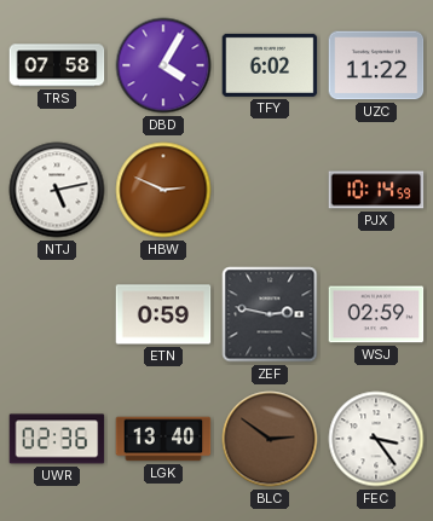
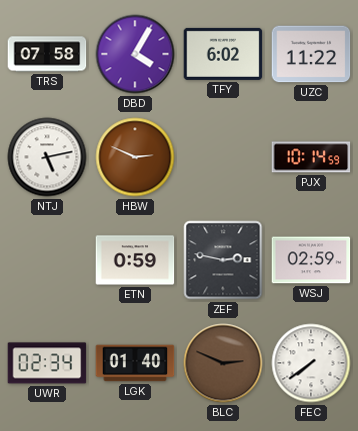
UWR: 02:36 -> 02:34
LGK: 13:40 -> 01:40
BLC: 2:51 -> 2:49
FEC: 3:24 -> 7:39
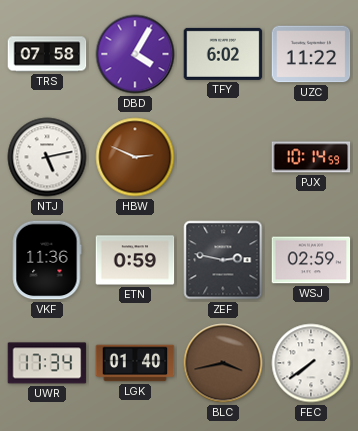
VKF: none -> 11:36
UWR: 02:34 -> 17:34
BLC: 2:49 -> 3:43
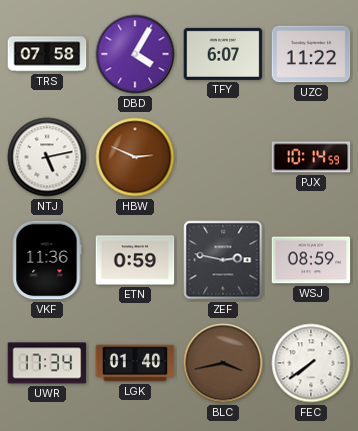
TFY: 6:02 -> 6:07
WSJ: 02:59 -> 08:59
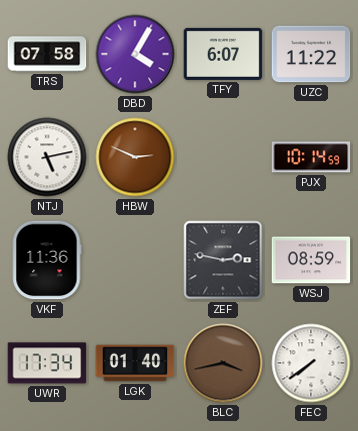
ETN: 0:59 -> none
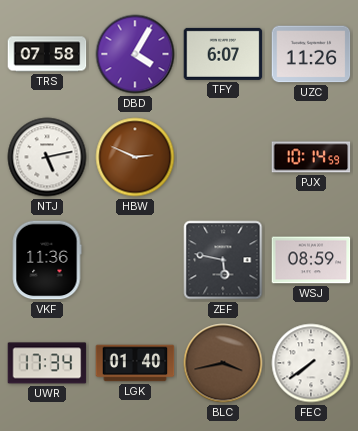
UZC: 11:22 -> 11:26
ZEF: 2:47 -> 5:47
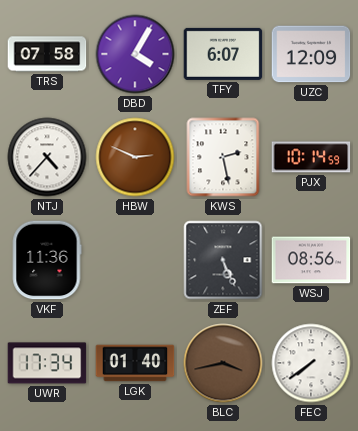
UZC: 11:26 -> 12:09
NTJ: 5:13 -> 4:37
KWS: none -> 2:28
ZEF: 5:47 -> 5:26
WSJ: 08:59 -> 08:56
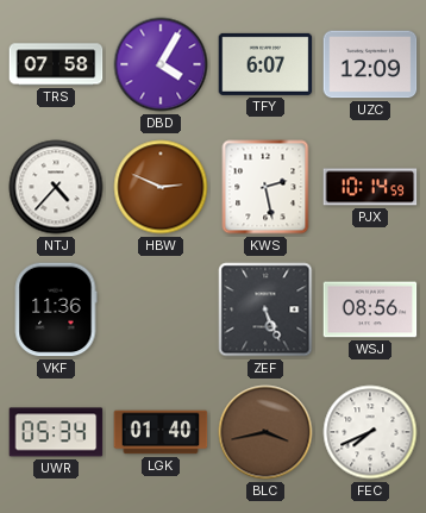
UWR: 17:34 -> 05:34
FEC: 7:39 -> 7:41
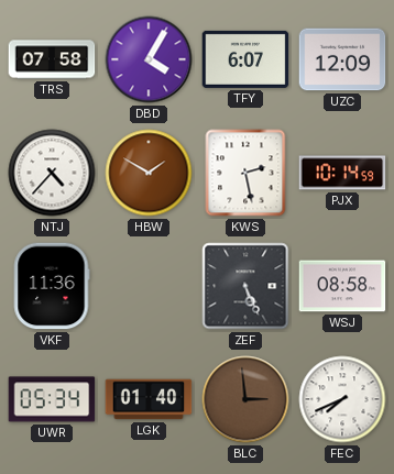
HBW: 2:49 -> 1:50
WSJ: 08:56 -> 08:58
BLC: 3:43 -> 2:59
